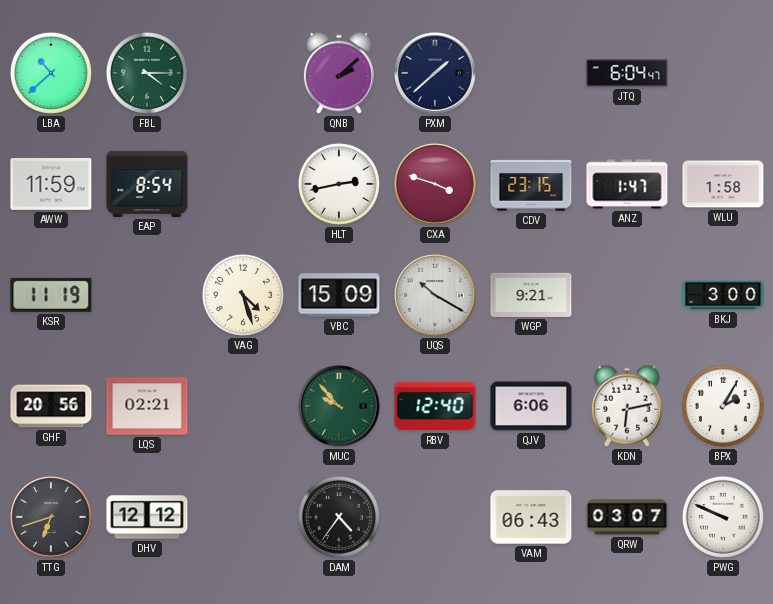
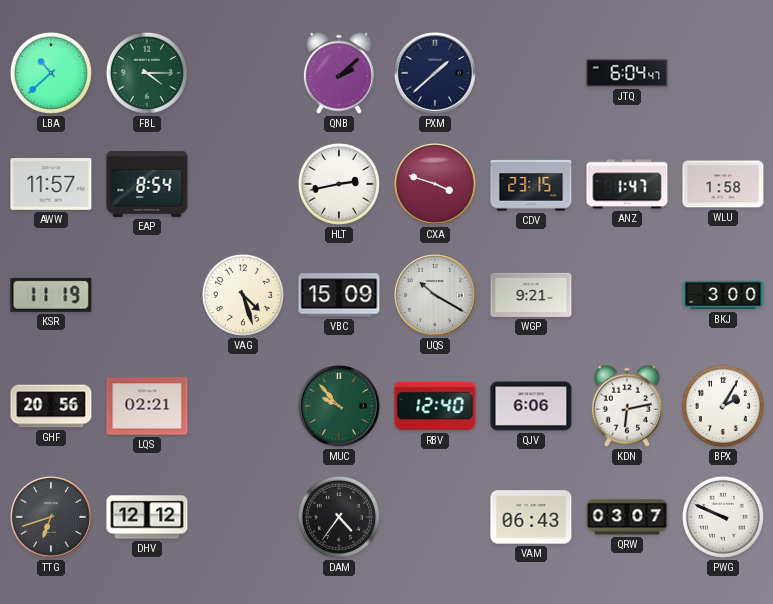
AWW: 11:59 -> 11:57
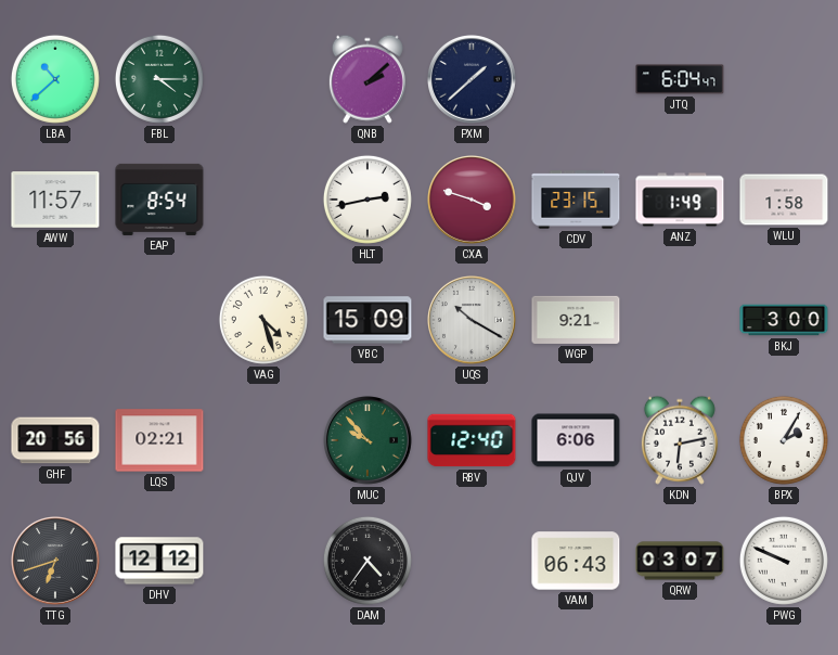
ANZ: 1:47 -> 1:49
KSR: 11:19 -> none
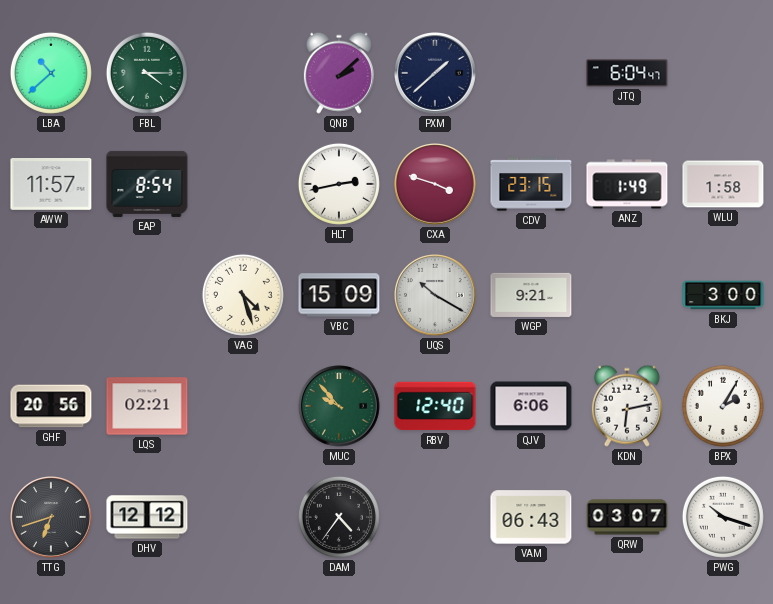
PWG: 9:49 -> 10:18
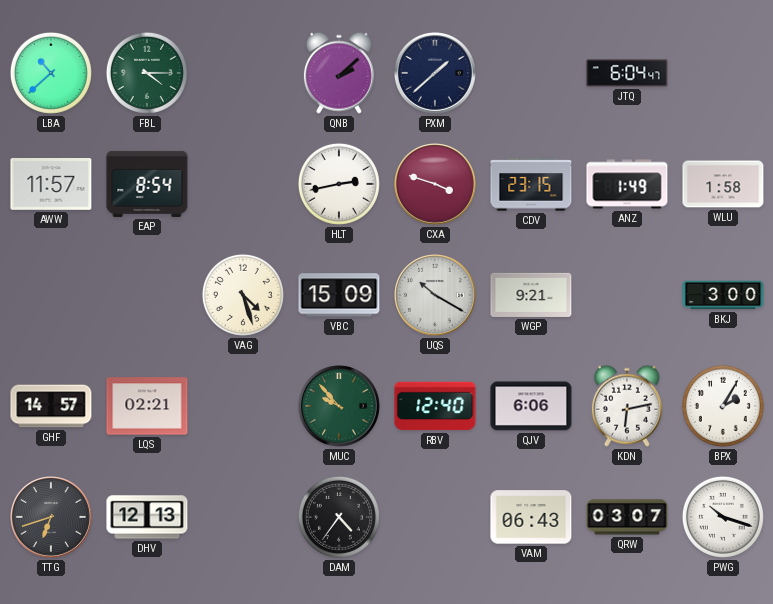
GHF: 20:56 -> 14:57
DHV: 12:12 -> 12:13
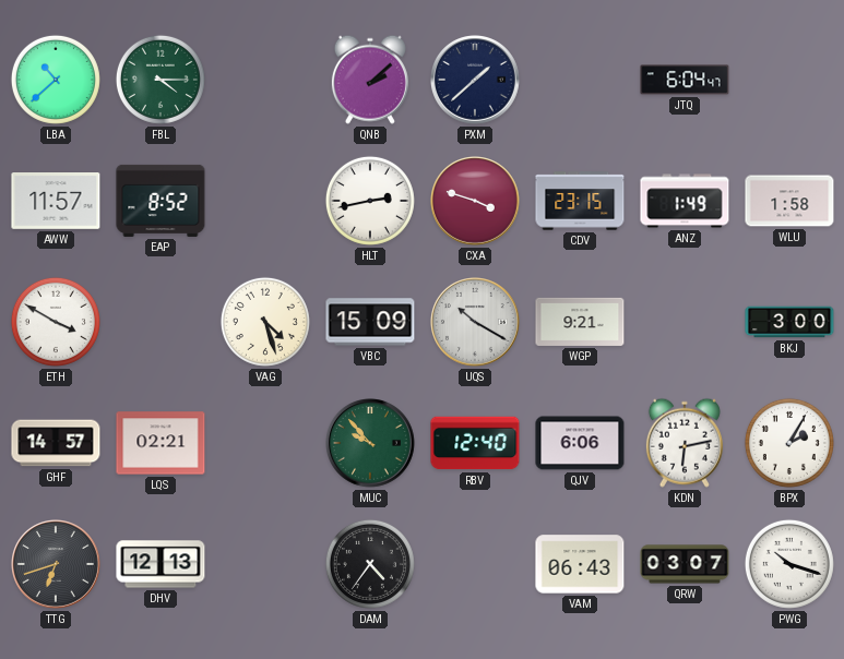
EAP: 8:54 -> 8:52
ETH: none -> 3:50
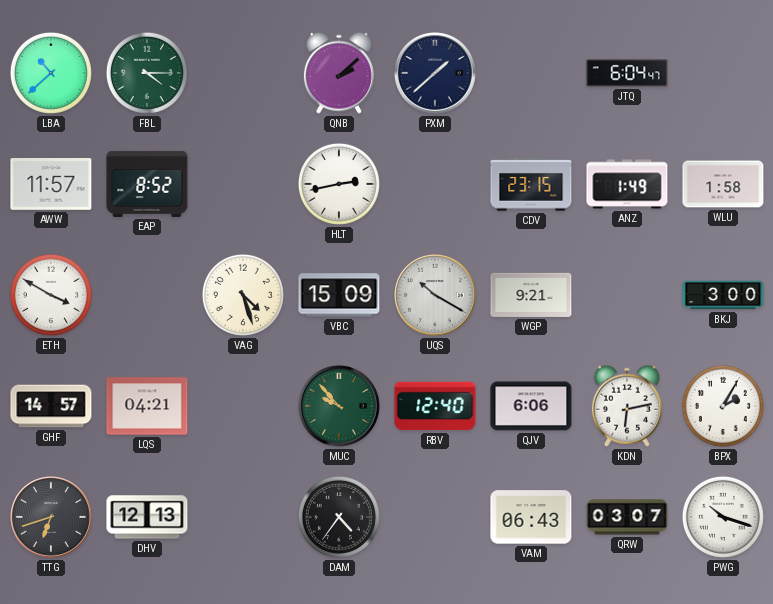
CXA: 3:48 -> none
LQS: 02:21 -> 04:21
